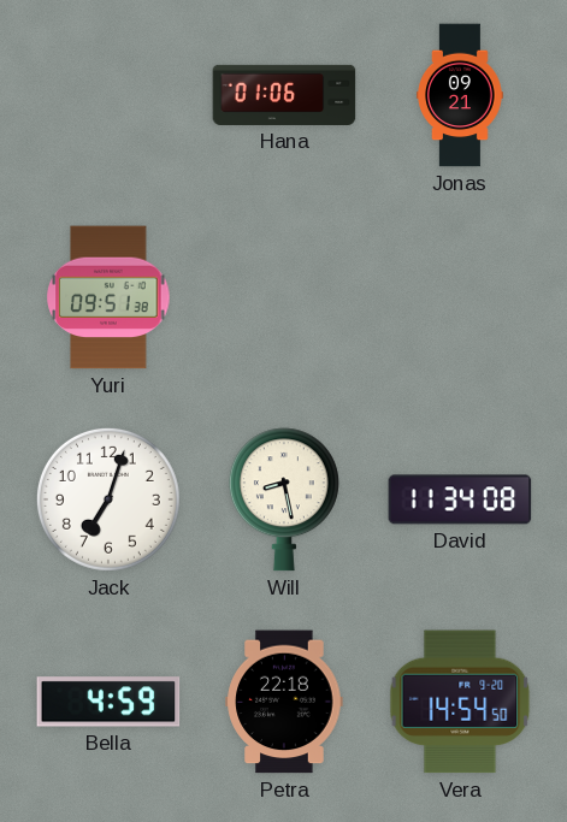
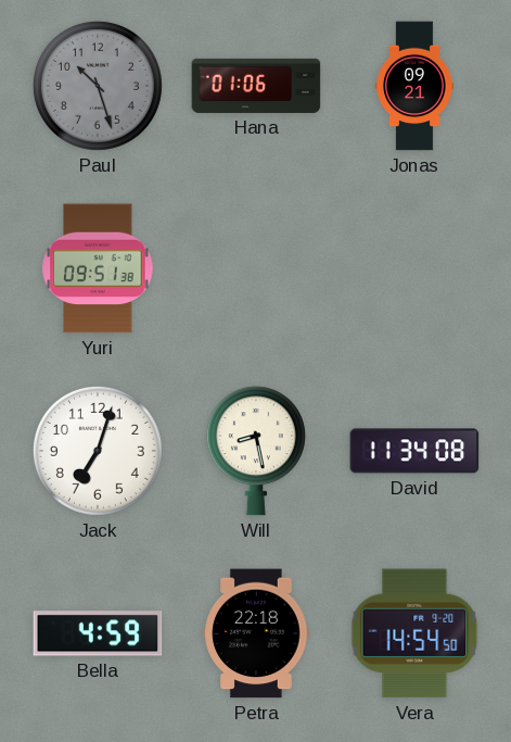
Paul: none -> 10:27
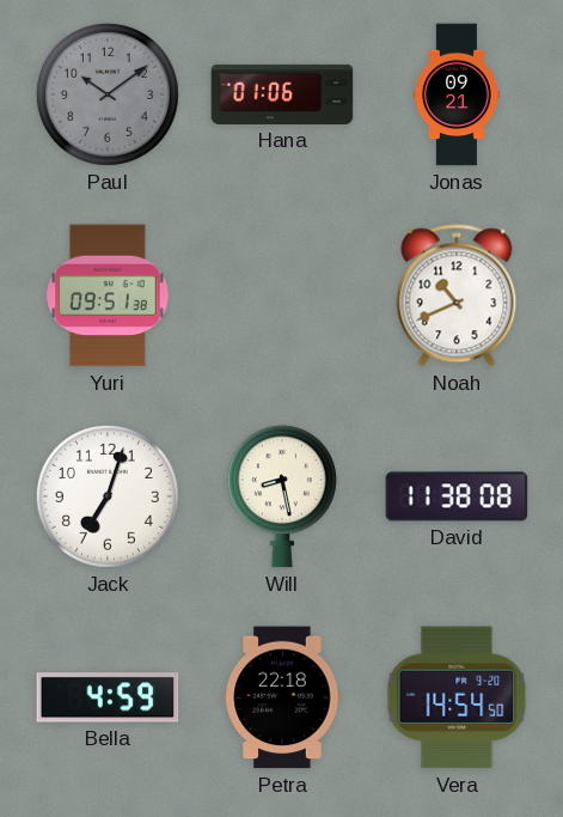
Paul: 10:27 -> 10:09
Noah: none -> 10:41
David: 11:34 -> 11:38
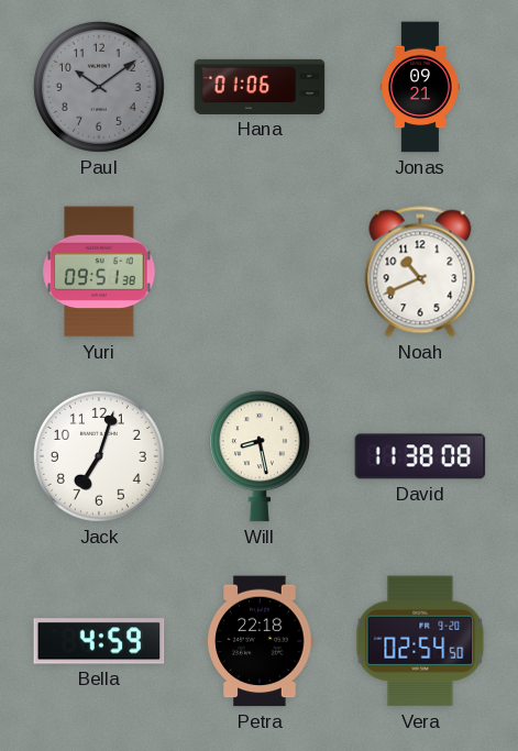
Vera: 14:54 -> 02:54
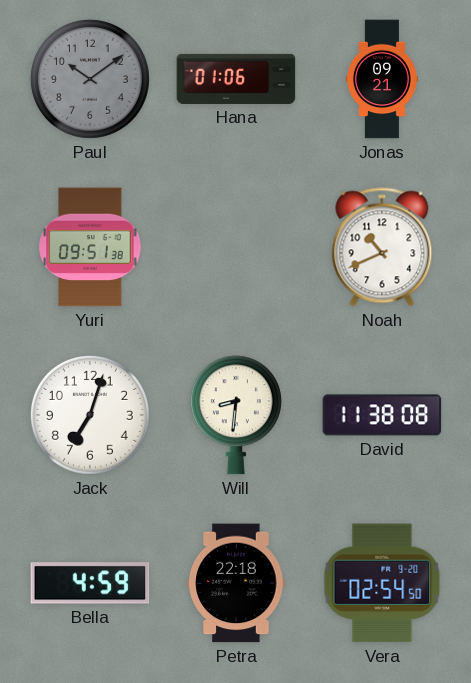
Will: 8:28 -> 8:31
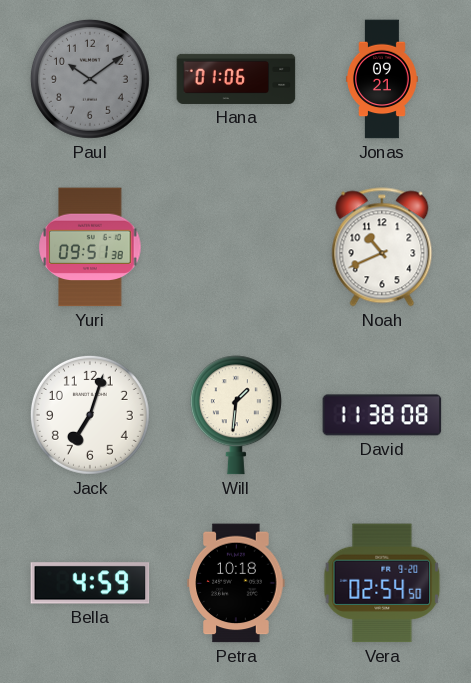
Will: 8:31 -> 1:31
Petra: 22:18 -> 10:18
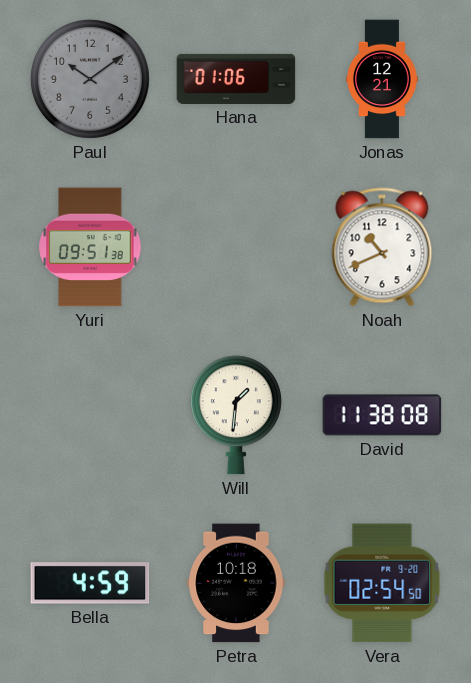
Jonas: 09:21 -> 12:21
Jack: 7:03 -> none
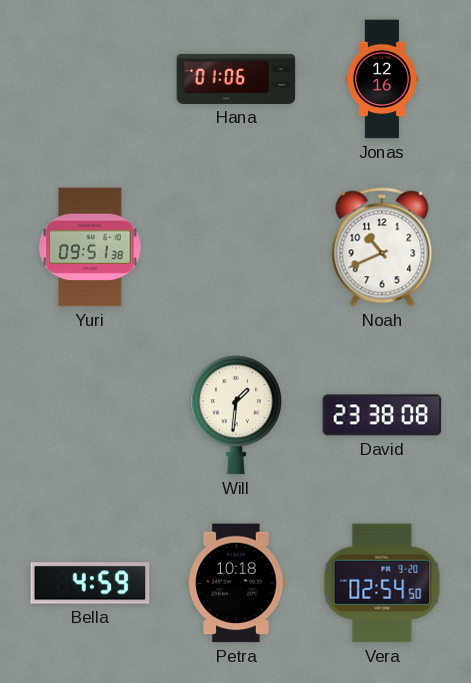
Paul: 10:09 -> none
Jonas: 12:21 -> 12:16
David: 11:38 -> 23:38
